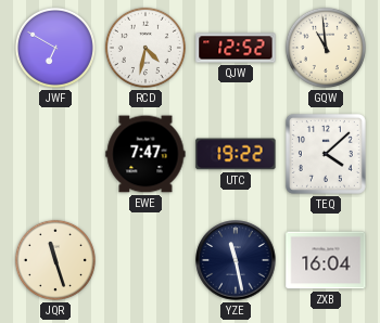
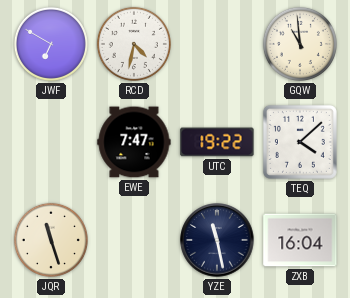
QJW: 12:52 -> none
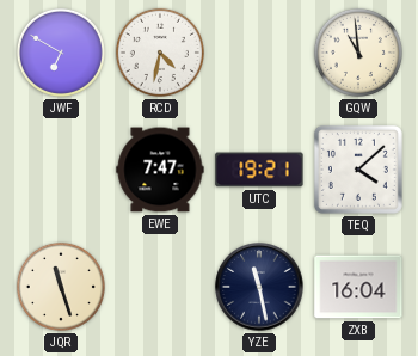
UTC: 19:22 -> 19:21
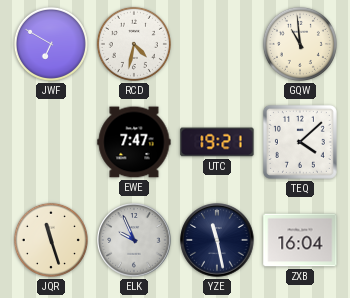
ELK: none -> 9:56
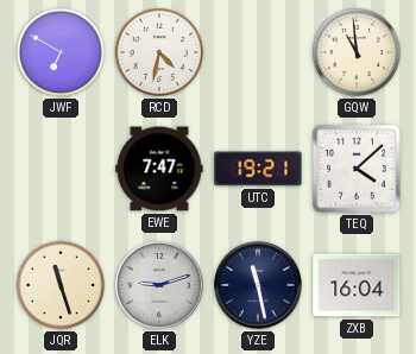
ELK: 9:56 -> 9:12
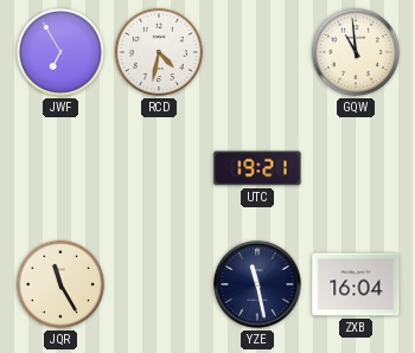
JWF: 6:50 -> 6:55
EWE: 7:47 -> none
TEQ: 4:08 -> none
JQR: 11:27 -> 11:25
ELK: 9:12 -> none
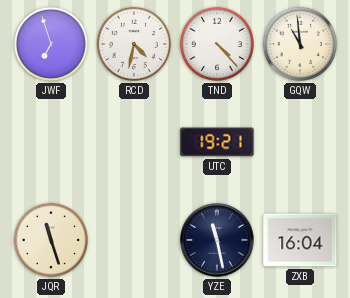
JWF: 6:55 -> 6:57
TND: none -> 4:23
JQR: 11:25 -> 11:27
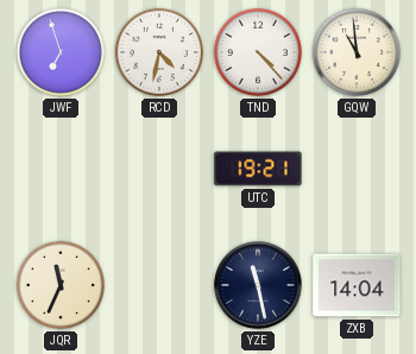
JQR: 11:27 -> 11:34
ZXB: 16:04 -> 14:04
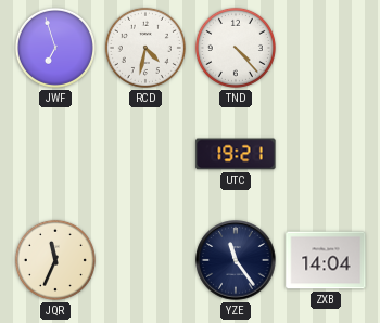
GQW: 10:59 -> none
YZE: 11:28 -> 11:24
